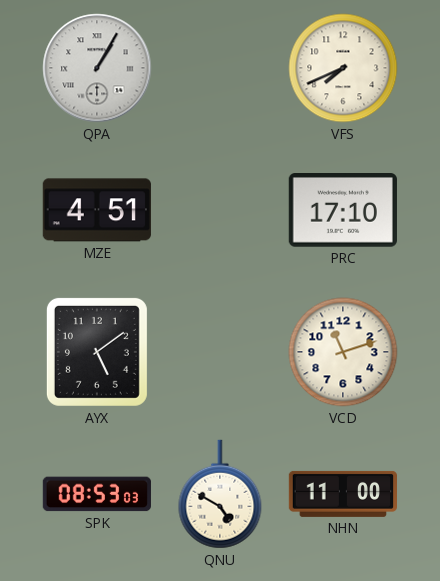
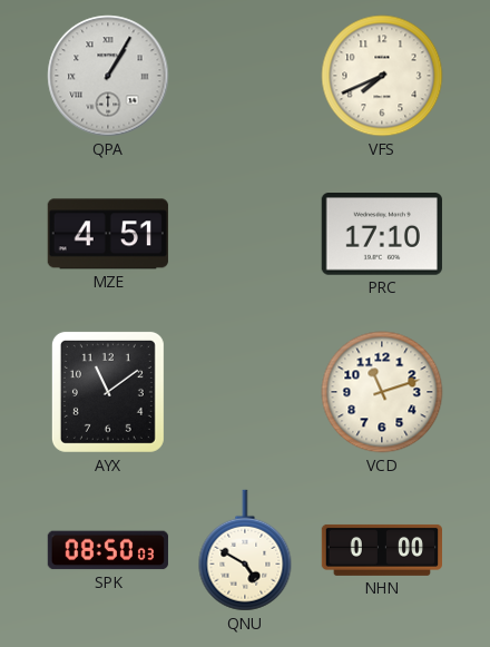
AYX: 5:09 -> 11:09
SPK: 08:53 -> 08:50
NHN: 11:00 -> 0:00
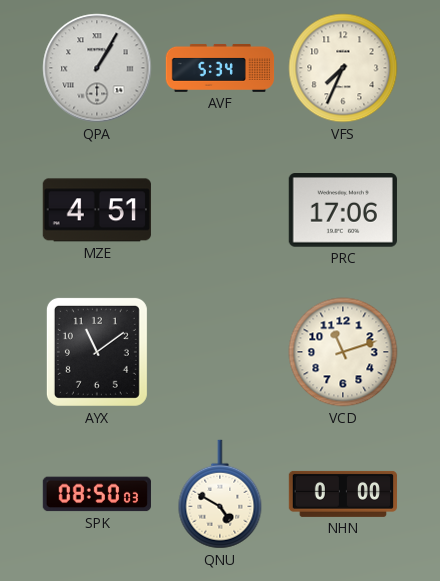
AVF: none -> 5:34
VFS: 7:41 -> 7:34
PRC: 17:10 -> 17:06
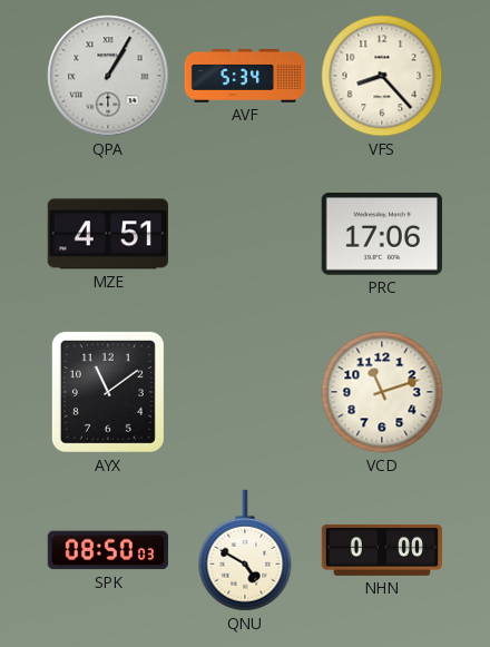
VFS: 7:34 -> 8:23
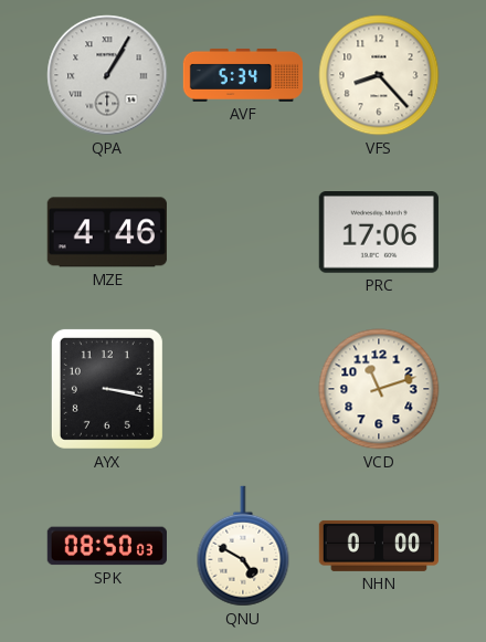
MZE: 4:51 -> 4:46
AYX: 11:09 -> 3:17
